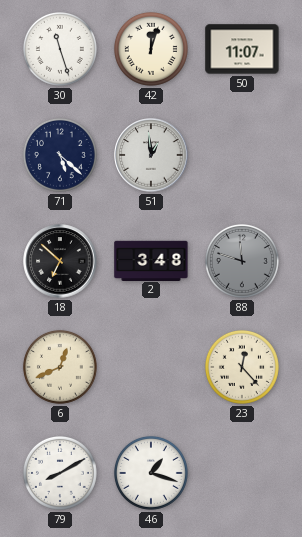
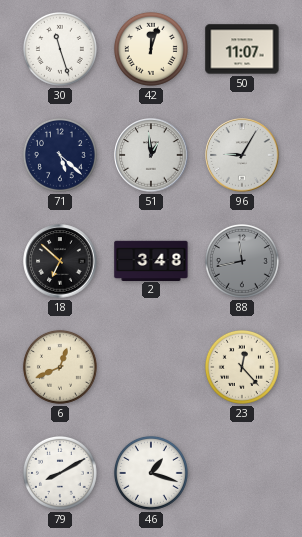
96: none -> 9:05
88: 11:48 -> 11:43
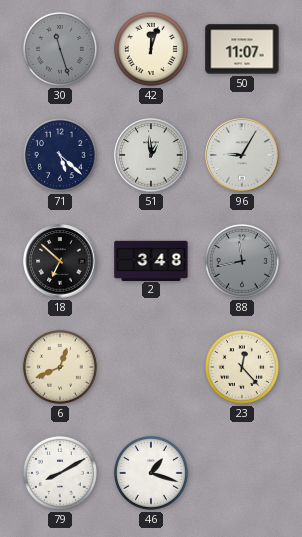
30 dial: white -> grey
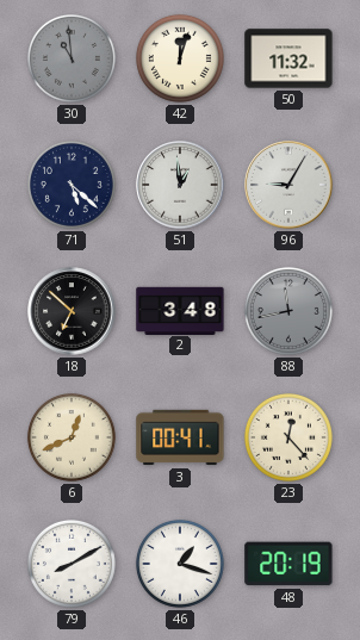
30: 11:27 -> 10:59
50: 11:07 -> 11:32
3: none -> 00:41
48: none -> 20:19
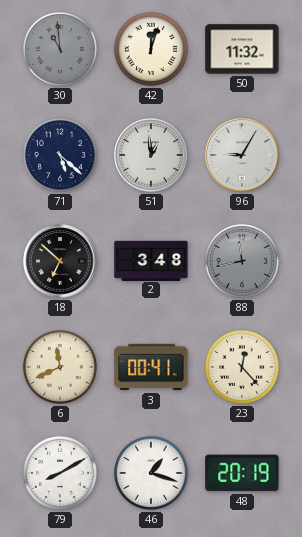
6: 12:41 -> 11:41
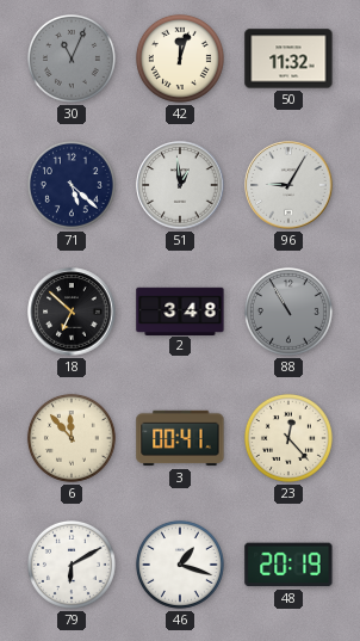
30: 10:59 -> 11:04
88: 11:43 -> 10:55
6: 11:41 -> 11:53
79: 8:10 -> 6:10
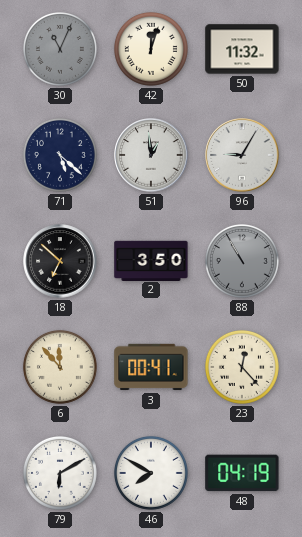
2: 3:48 -> 3:50
46: 1:18 -> 7:50
48: 20:19 -> 04:19
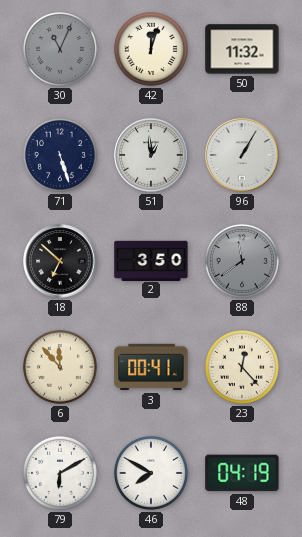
71: 5:22 -> 5:27
96: 9:05 -> 1:05
88: 10:55 -> 11:39
